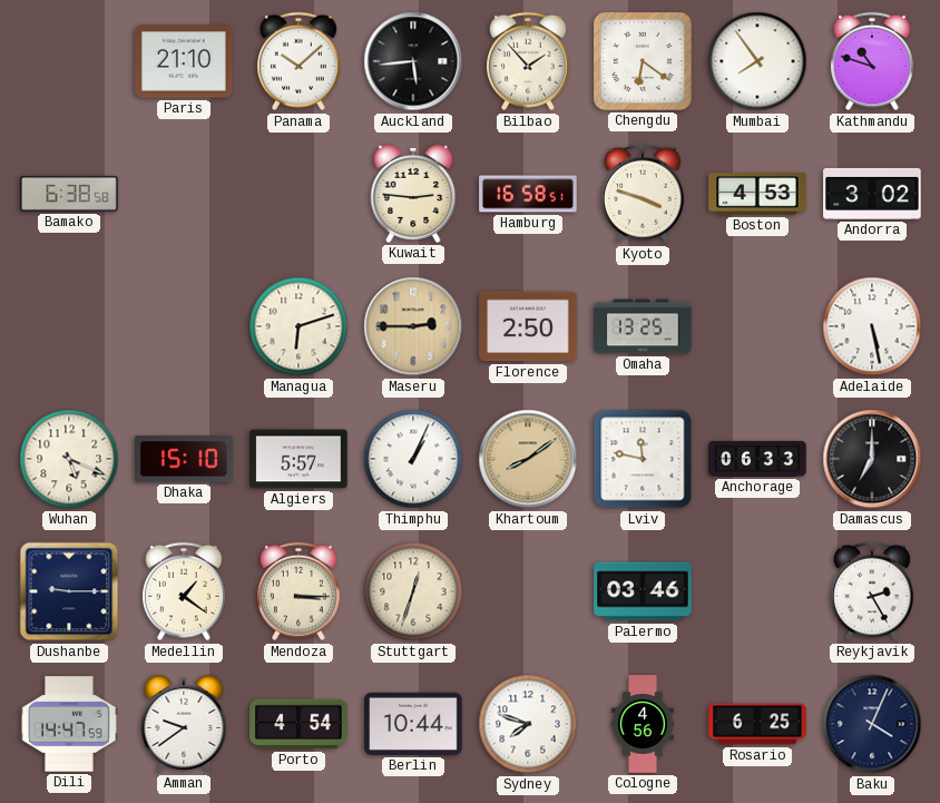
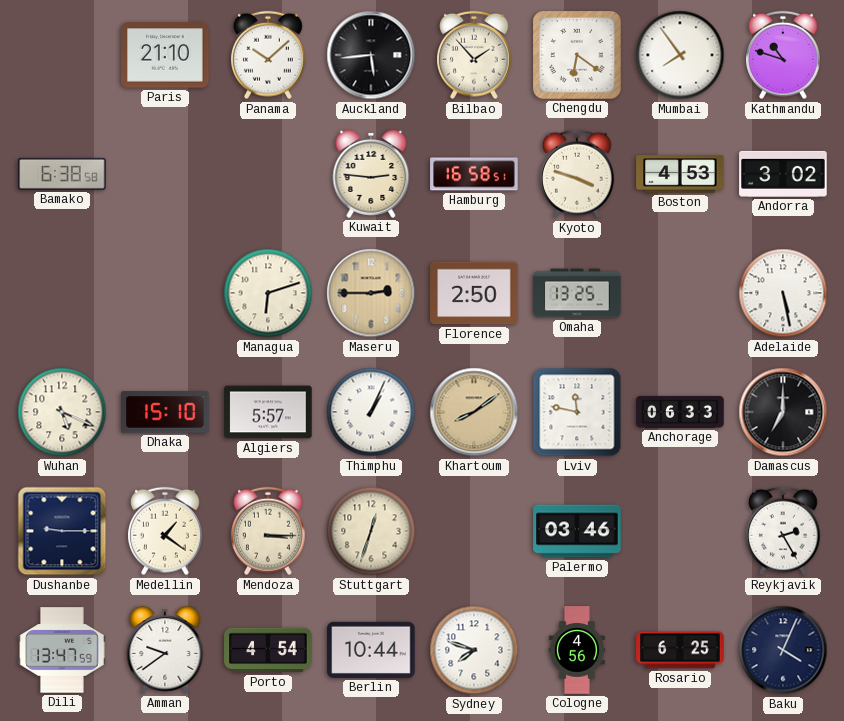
Dili: 14:47 -> 13:47
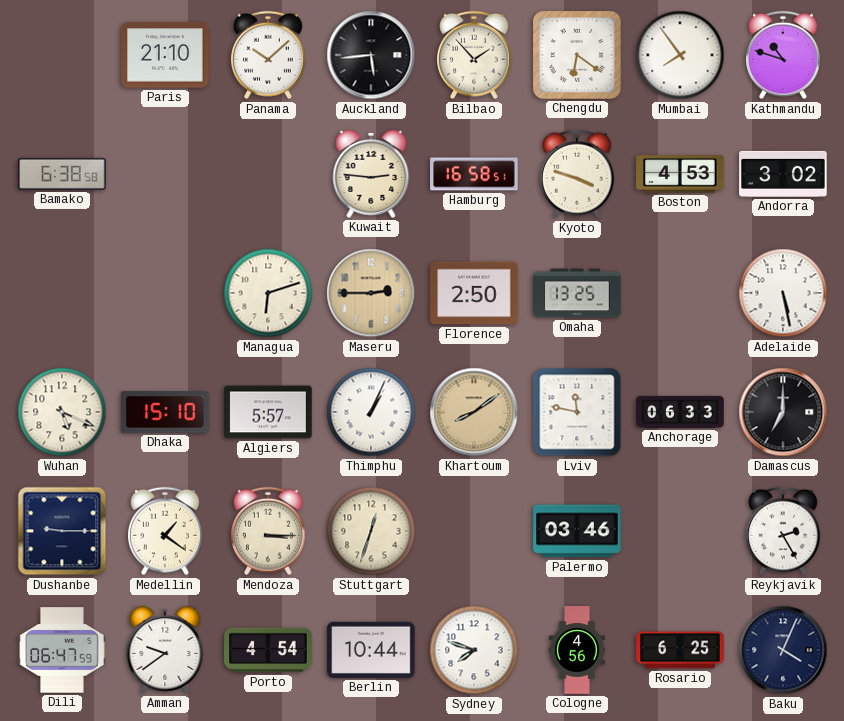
Dili: 13:47 -> 06:47
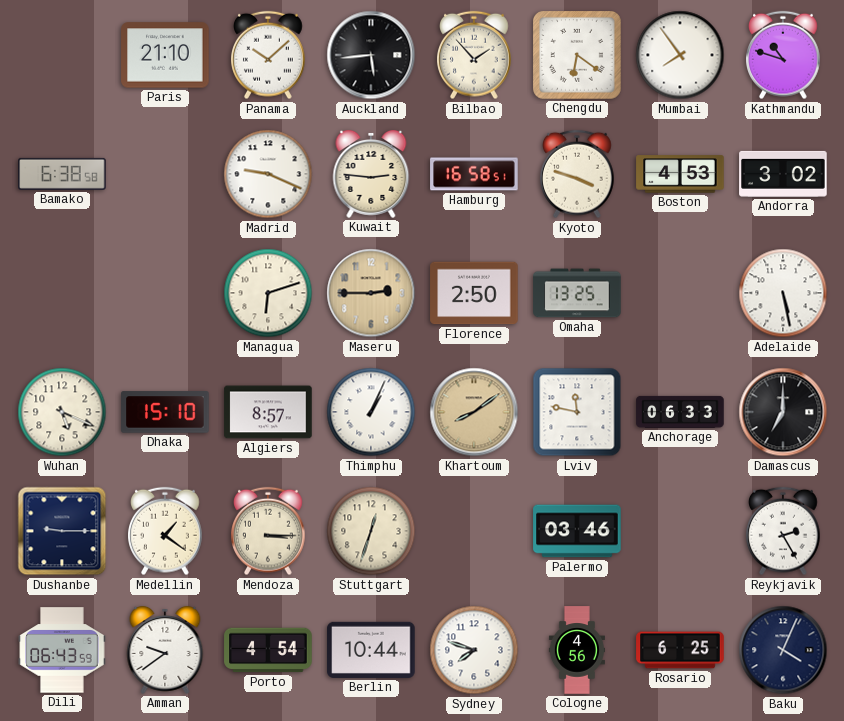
Madrid: none -> 9:19
Algiers: 5:57 -> 8:57
Dili: 06:47 -> 06:43
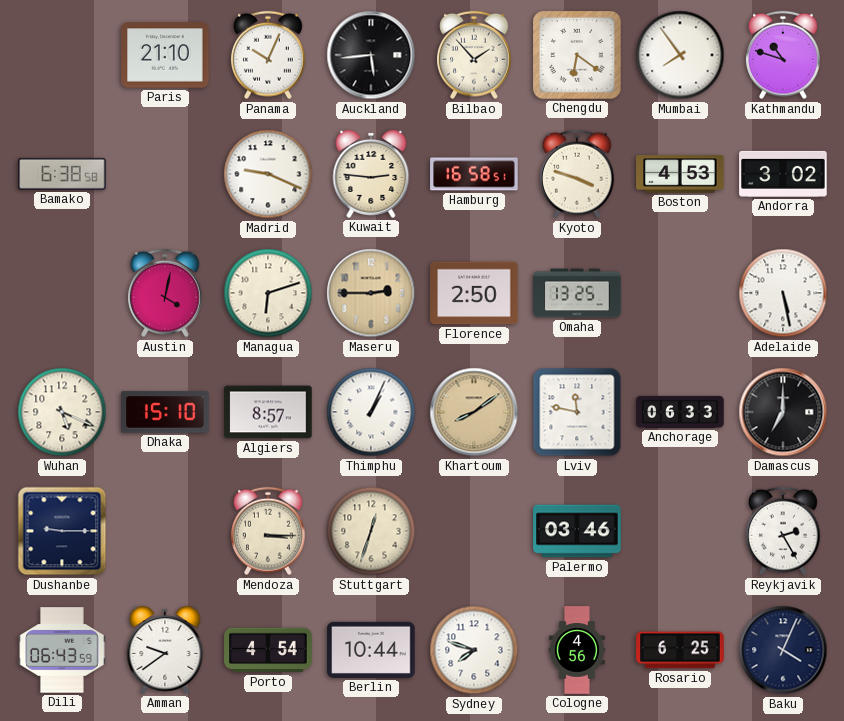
Panama: 10:08 -> 10:04
Austin: none -> 4:02
Medellin: 1:21 -> none
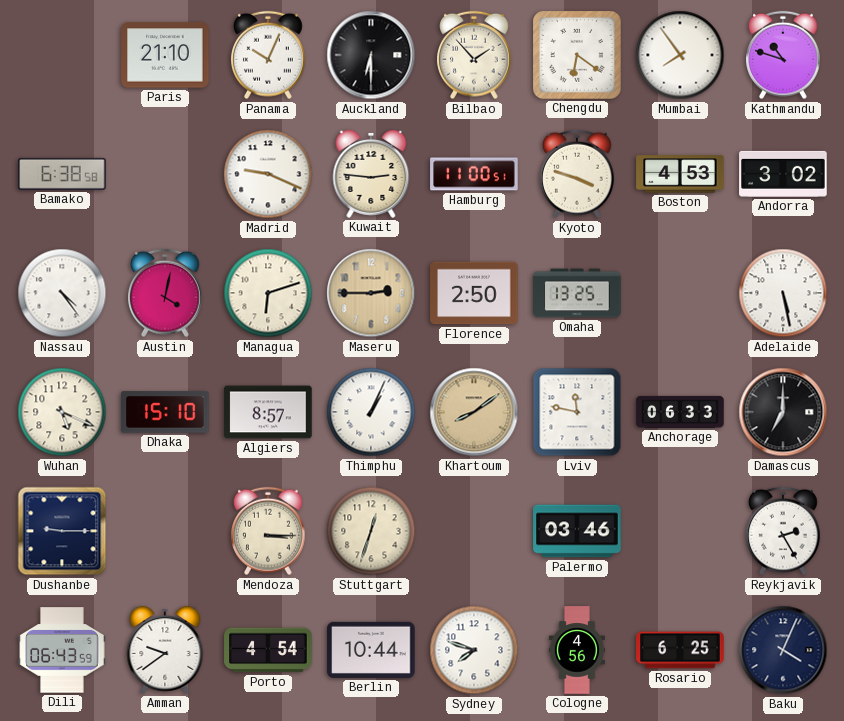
Auckland: 5:44 -> 6:30
Hamburg: 16:58 -> 11:00
Nassau: none -> 4:24
